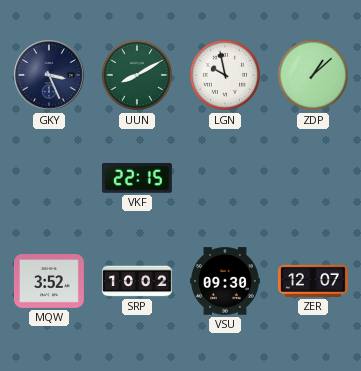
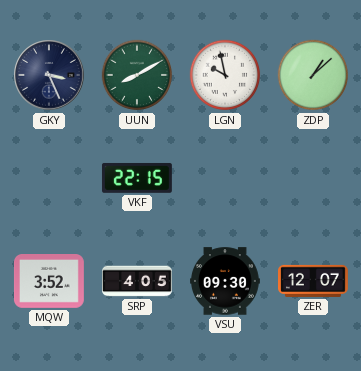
SRP: 10:02 -> 4:05
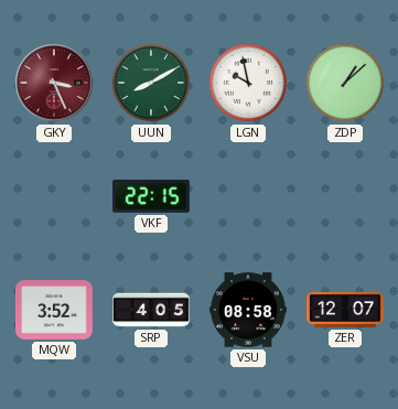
GKY dial: navy -> burgundy
VSU: 09:30 -> 08:58
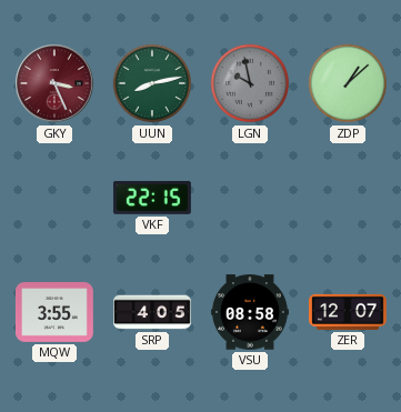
UUN: 8:10 -> 8:13
LGN dial: white -> grey
MQW: 3:52 -> 3:55
